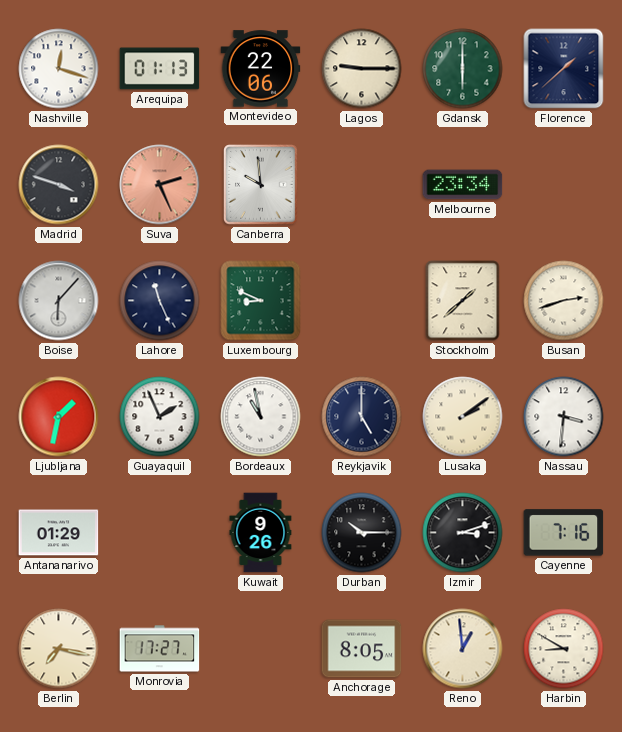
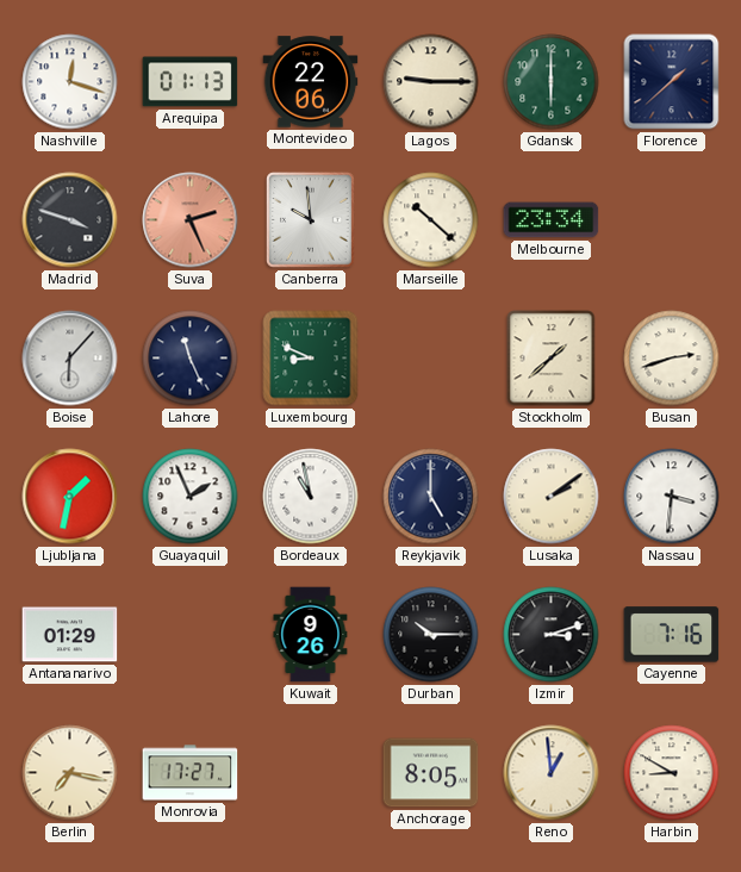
Marseille: none -> 10:22
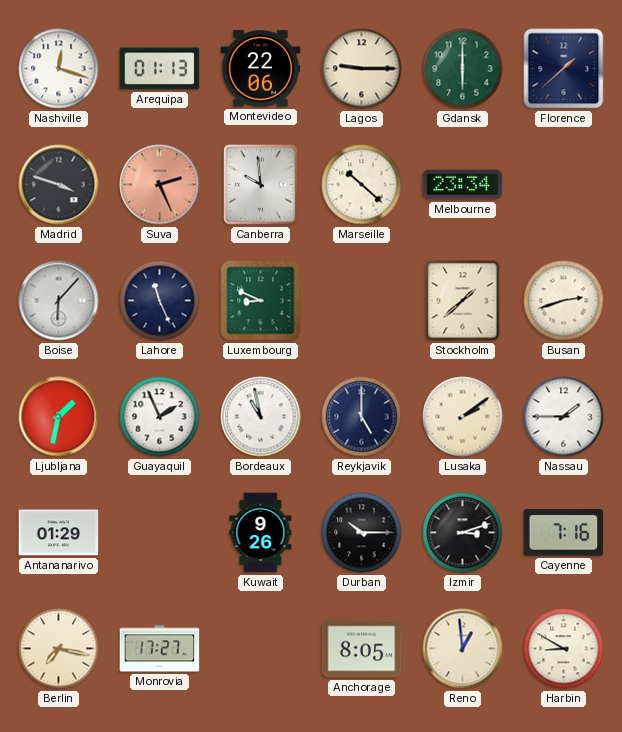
Nassau: 3:31 -> 1:45
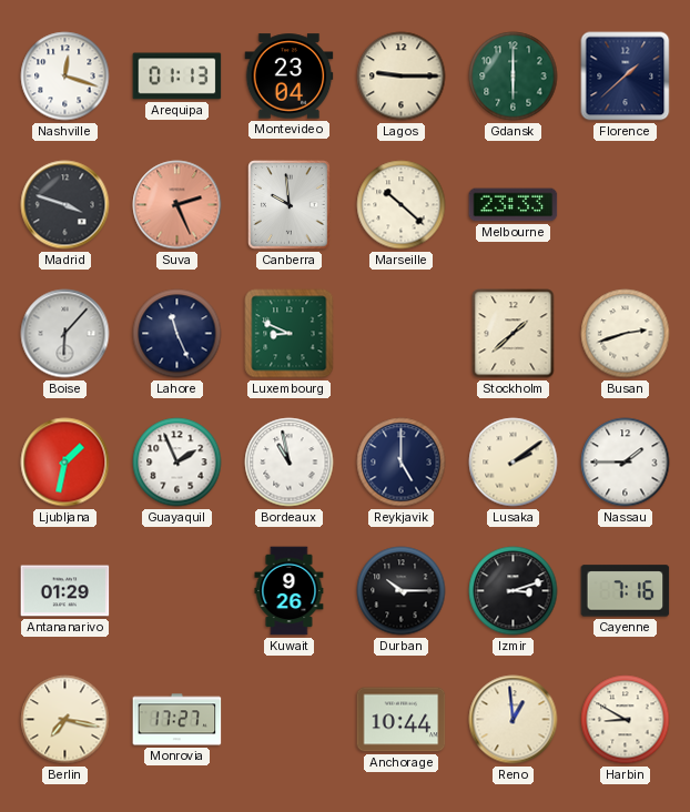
Montevideo: 22:06 -> 23:04
Melbourne: 23:34 -> 23:33
Anchorage: 8:05 -> 10:44
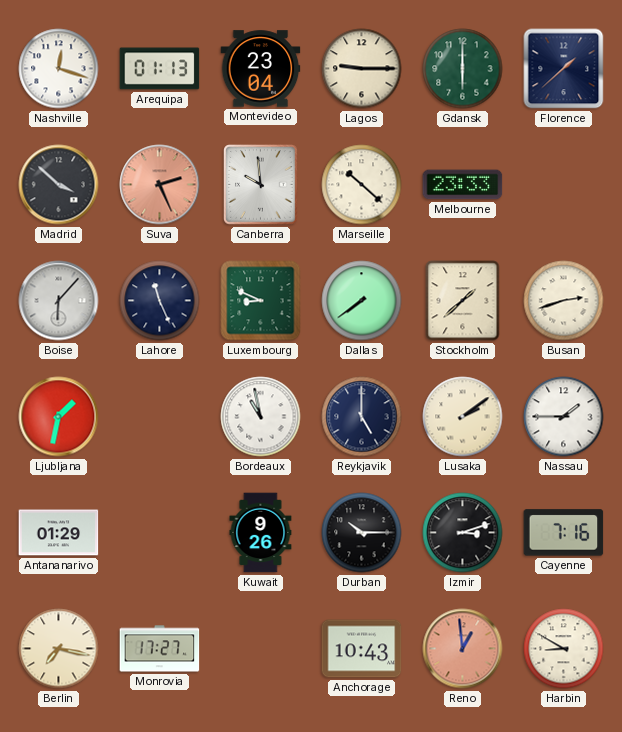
Madrid: 3:48 -> 3:52
Dallas: none -> 7:39
Guayaquil: 1:56 -> none
Anchorage: 10:44 -> 10:43
Reno dial: cream -> salmon
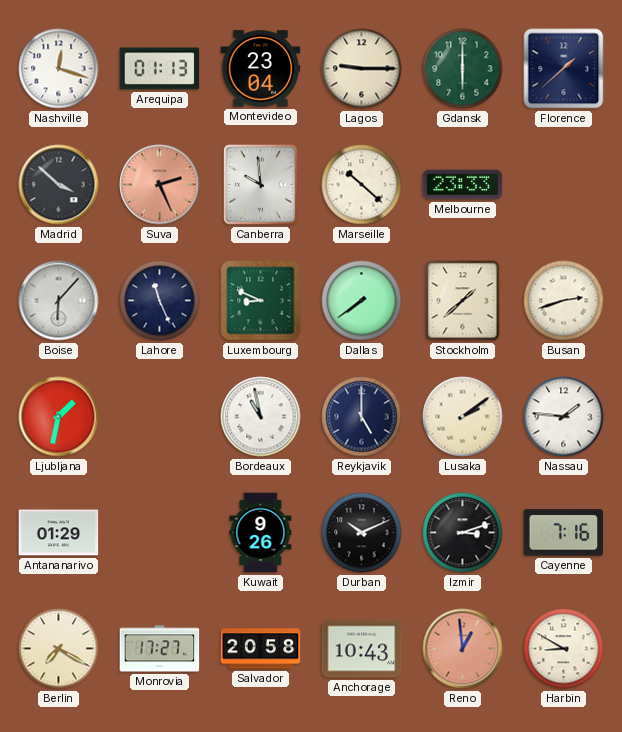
Nassau: 1:45 -> 1:46
Durban: 10:15 -> 10:11
Berlin: 7:17 -> 7:20
Salvador: none -> 20:58
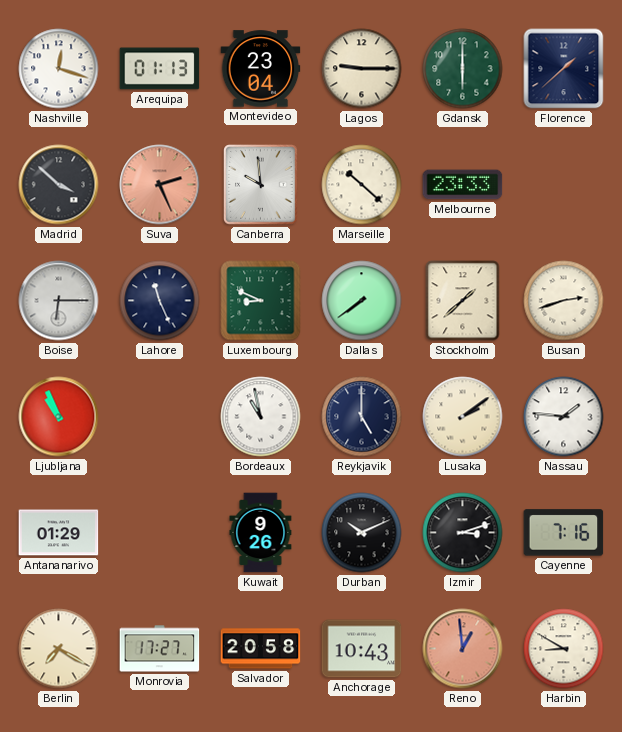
Boise: 6:07 -> 6:15
Ljubljana: 1:32 -> 10:56
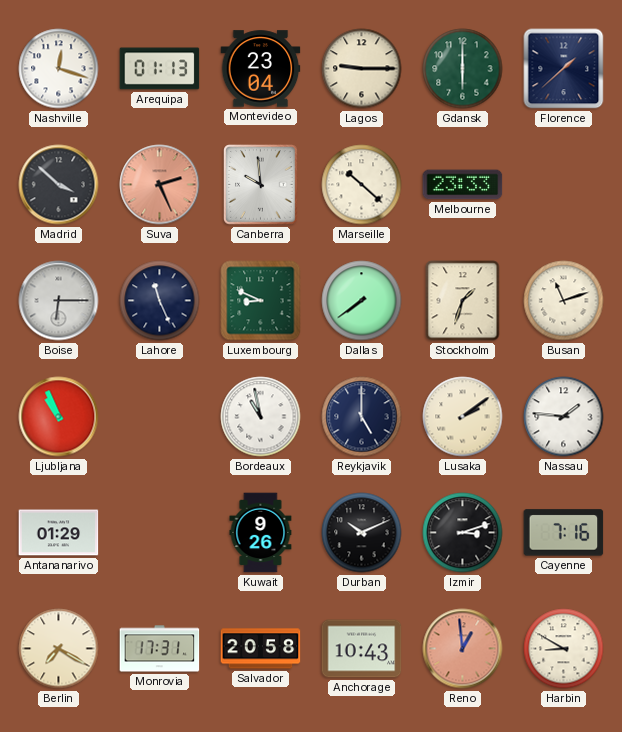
Stockholm: 1:38 -> 1:33
Busan: 2:42 -> 11:12
Monrovia: 17:27 -> 17:31
